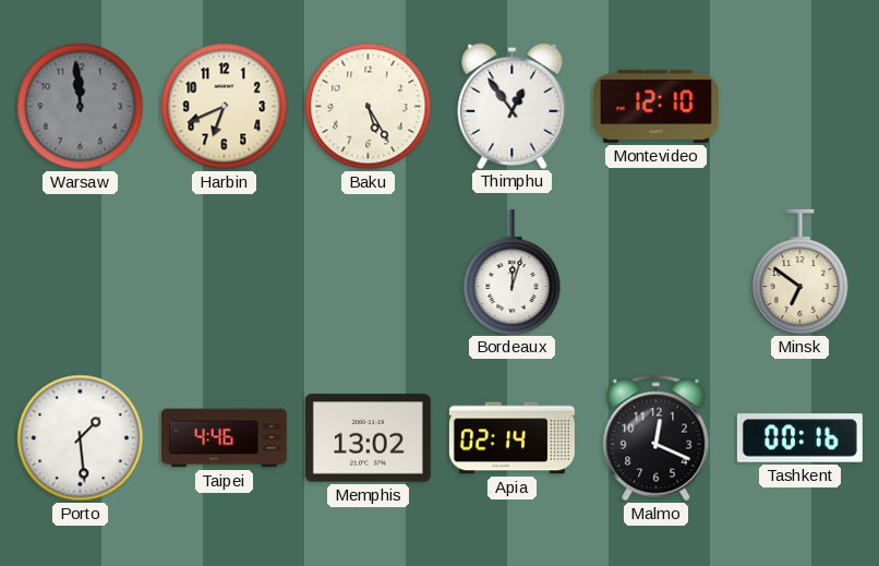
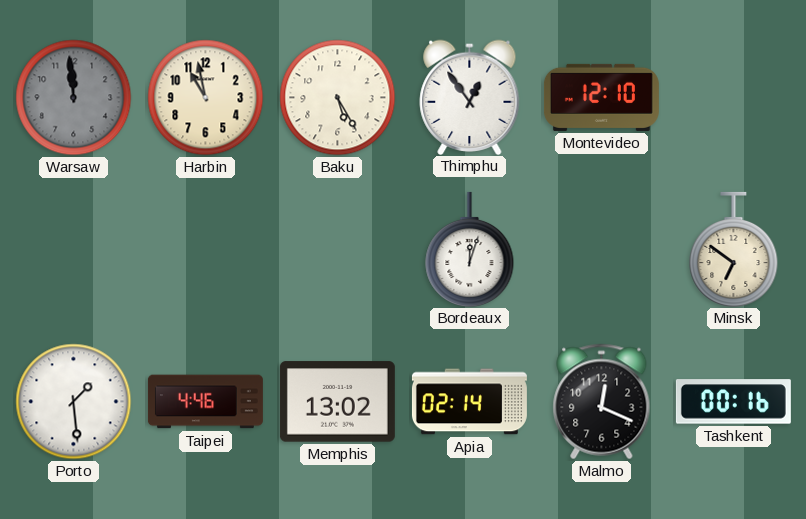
Harbin: 6:41 -> 10:58
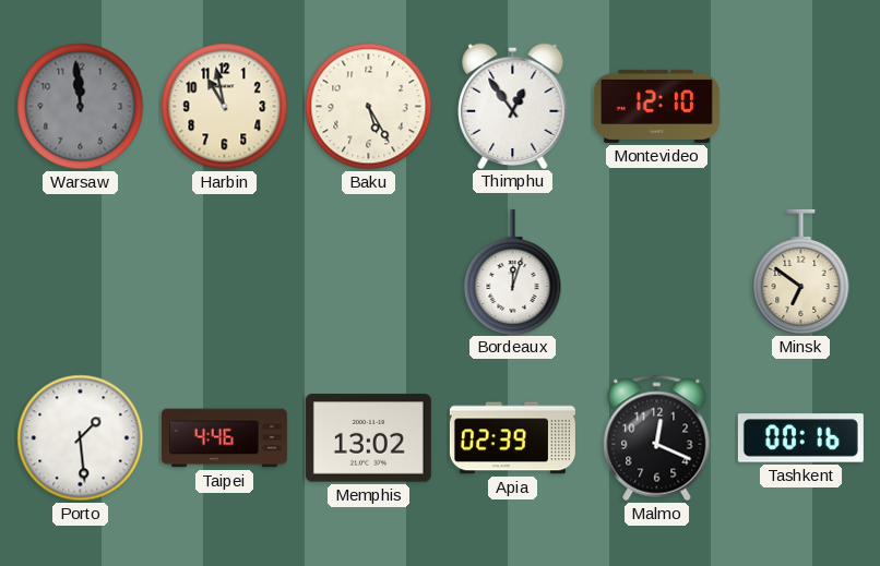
Apia: 02:14 -> 02:39
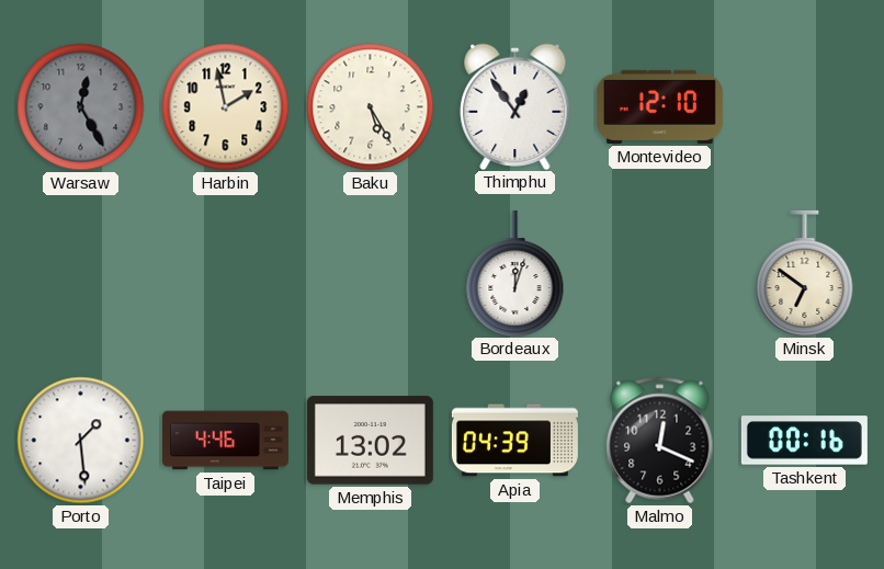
Warsaw: 11:59 -> 12:25
Harbin: 10:58 -> 1:58
Apia: 02:39 -> 04:39
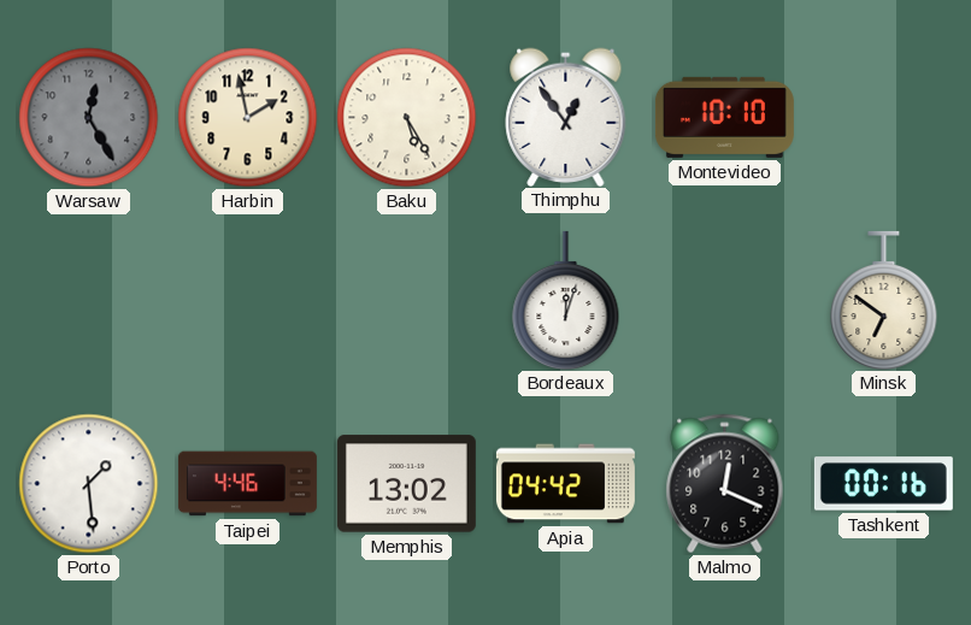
Montevideo: 12:10 -> 10:10
Apia: 04:39 -> 04:42
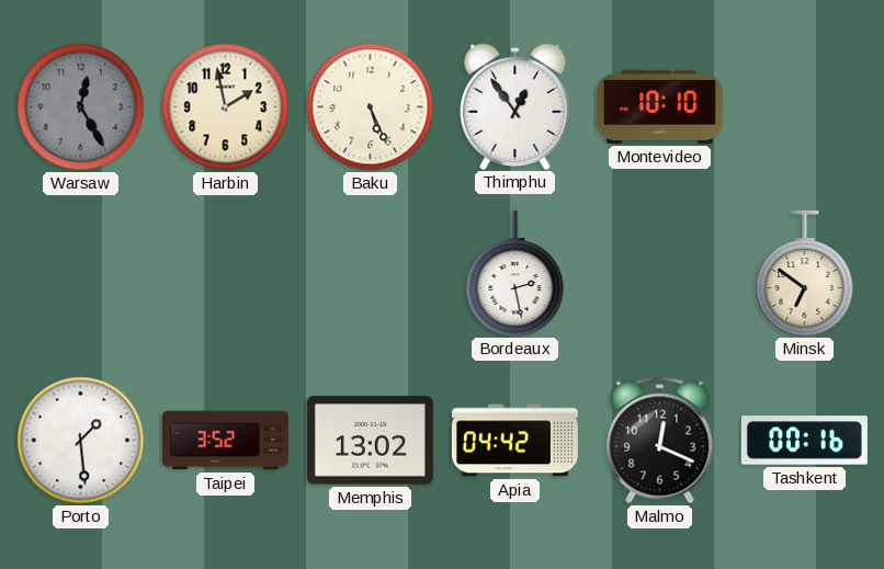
Baku: 5:25 -> 5:26
Bordeaux: 12:03 -> 2:28
Taipei: 4:46 -> 3:52
